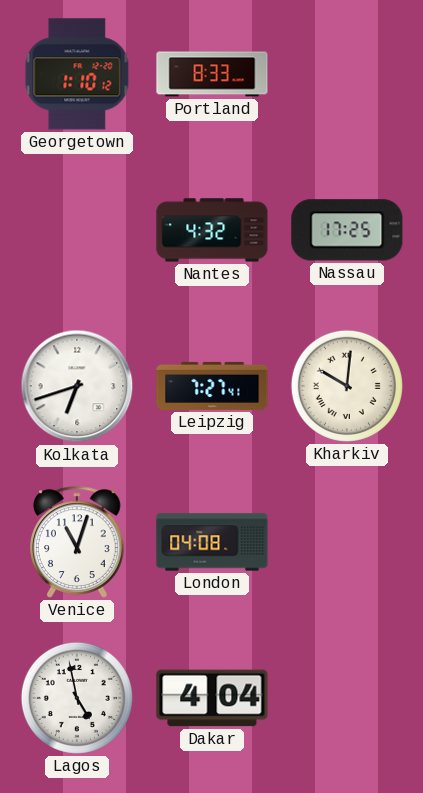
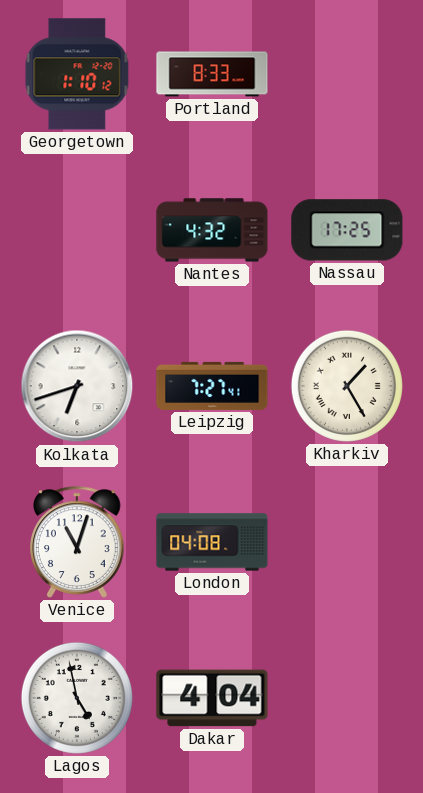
Kharkiv: 10:01 -> 1:25
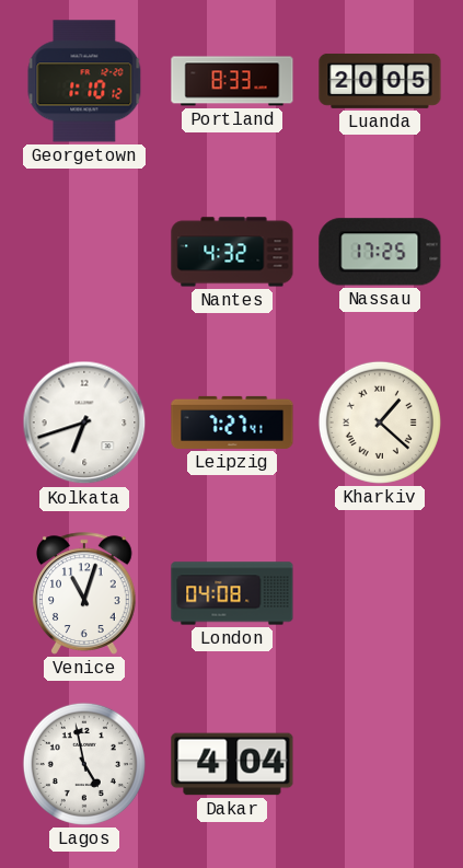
Luanda: none -> 20:05
Kharkiv: 1:25 -> 1:22
